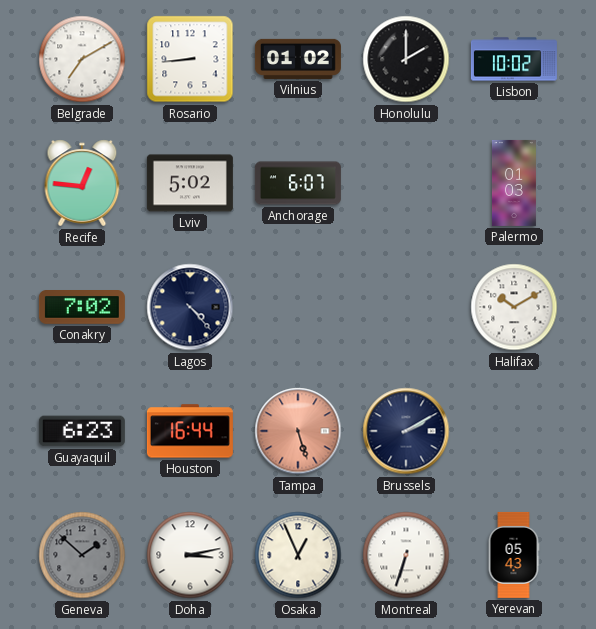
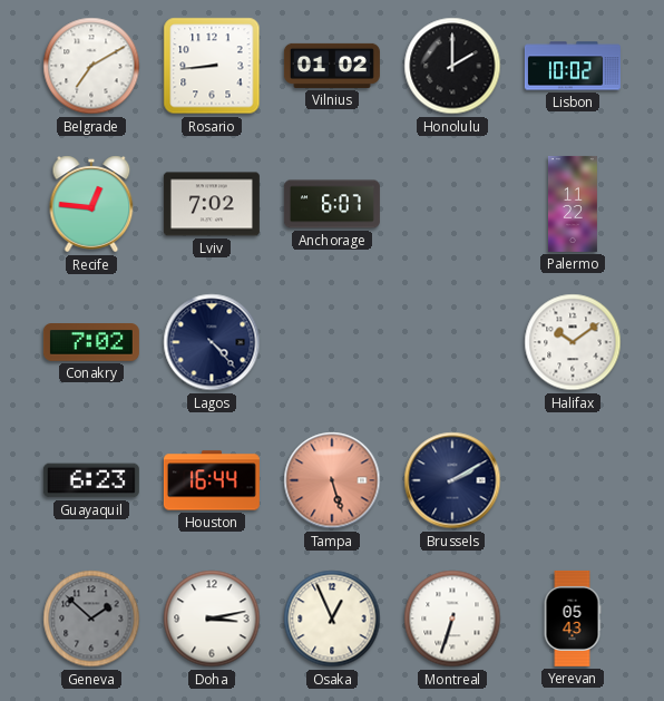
Lviv: 5:02 -> 7:02
Palermo: 01:03 -> 11:22
Halifax: 10:10 -> 10:09
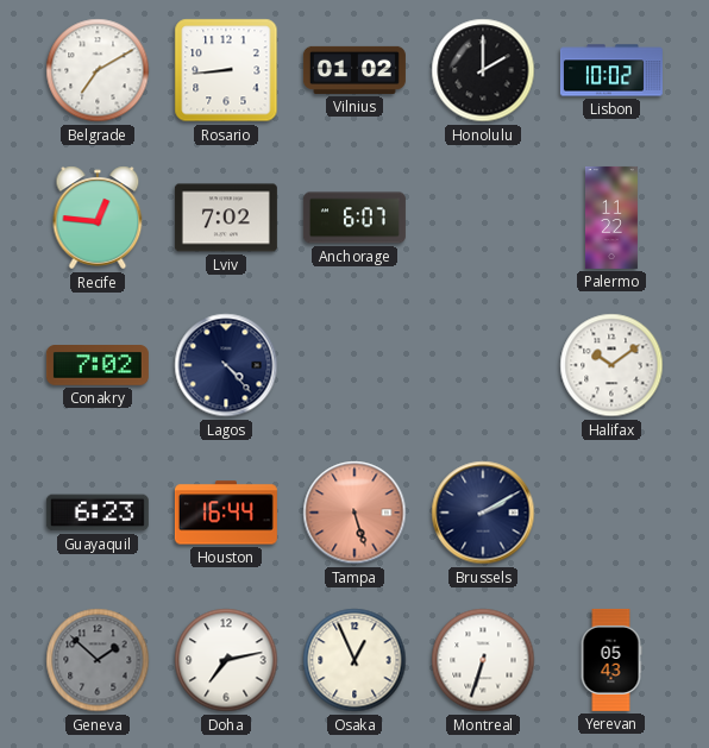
Doha: 3:13 -> 7:13
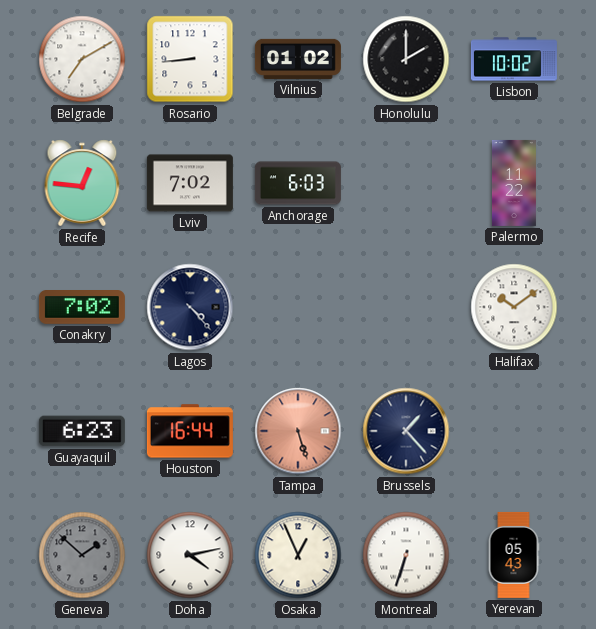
Anchorage: 6:07 -> 6:03
Brussels: 2:10 -> 1:23
Doha: 7:13 -> 4:13
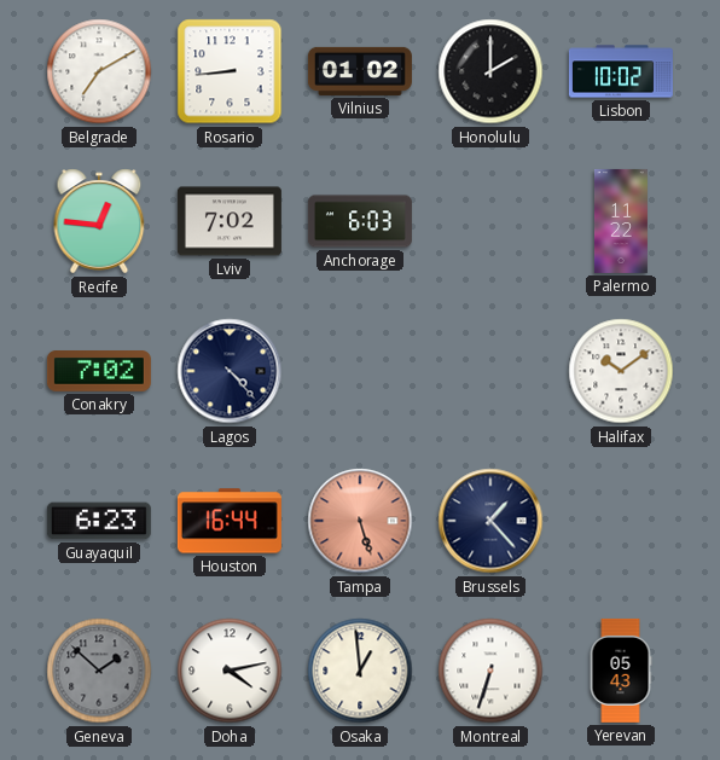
Osaka: 12:56 -> 12:59
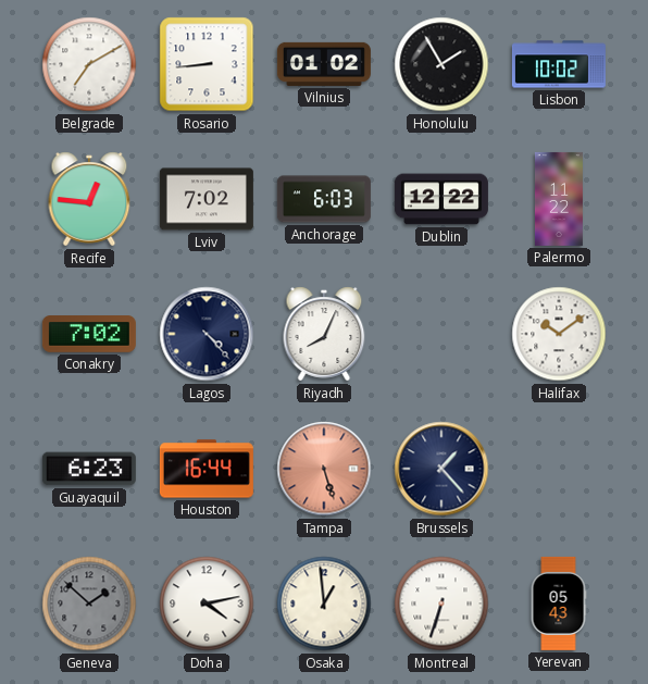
Honolulu: 2:00 -> 1:55
Dublin: none -> 12:22
Riyadh: none -> 8:04
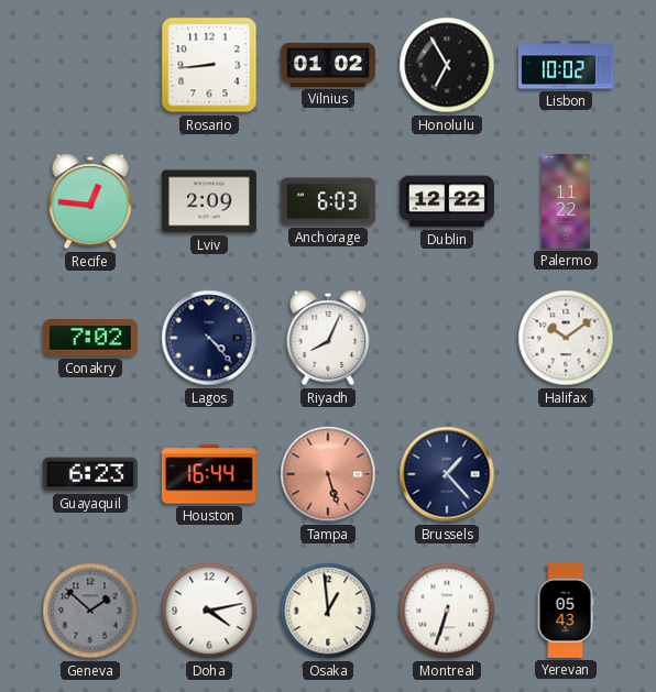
Belgrade: 7:10 -> none
Honolulu: 1:55 -> 6:55
Lviv: 7:02 -> 2:09
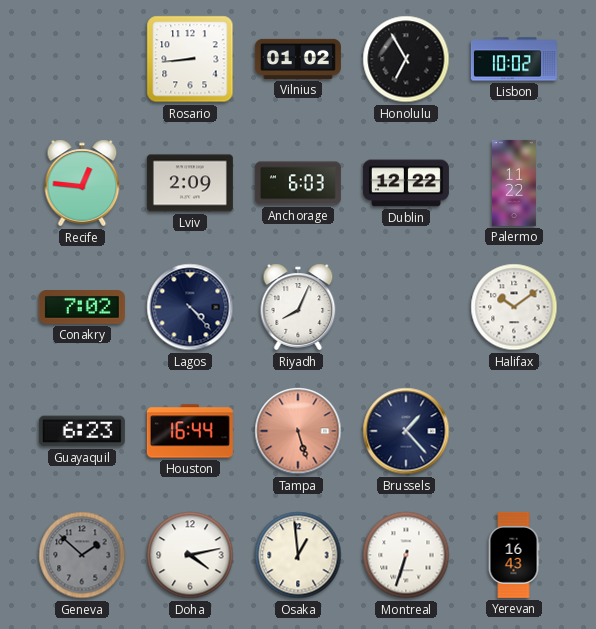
Yerevan: 05:43 -> 16:43
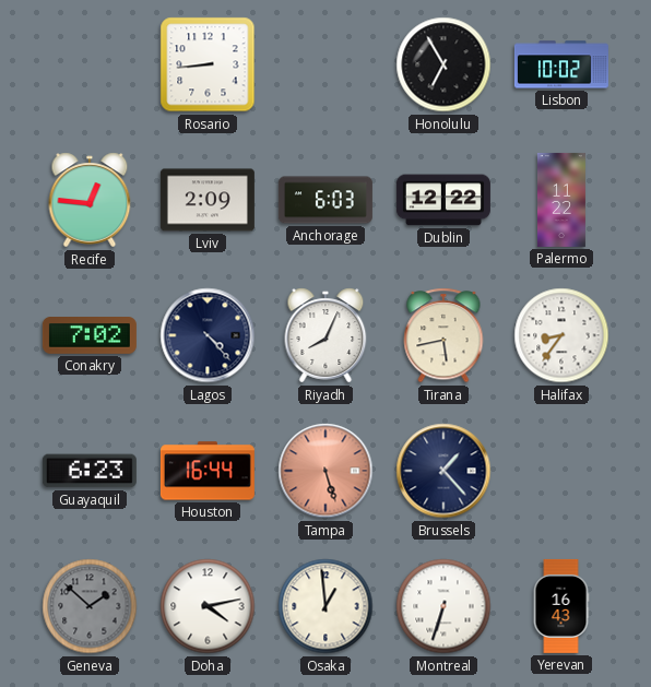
Vilnius: 01:02 -> none
Tirana: none -> 5:43
Halifax: 10:09 -> 8:36
